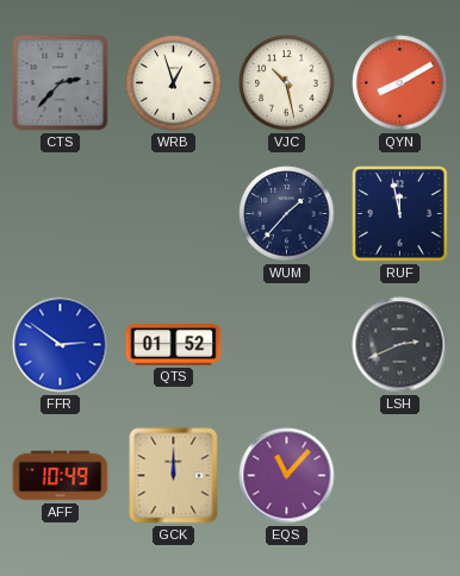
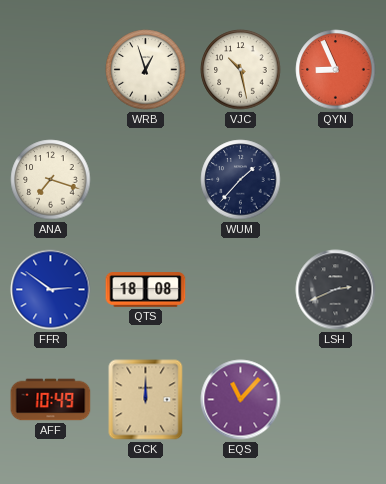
CTS: 2:37 -> none
QYN: 8:10 -> 8:56
ANA: none -> 7:18
RUF: 11:58 -> none
QTS: 01:52 -> 18:08
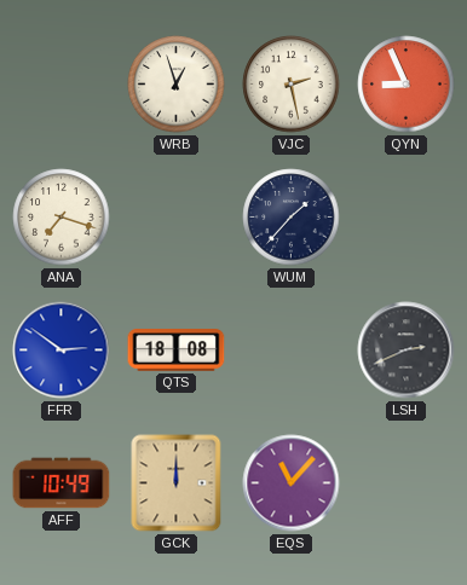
VJC: 10:28 -> 2:28
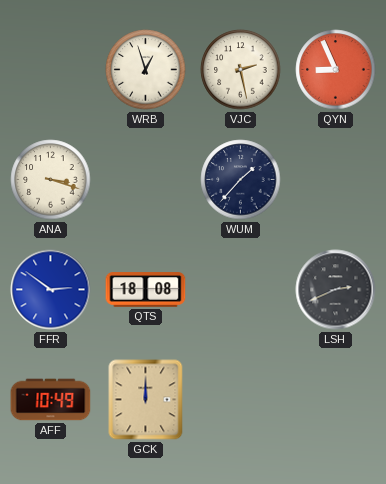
ANA: 7:18 -> 3:18
EQS: 11:07 -> none
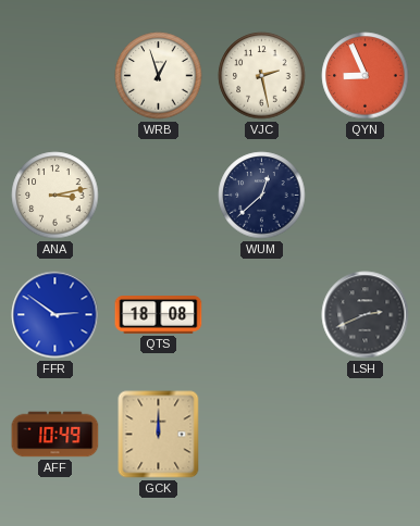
ANA: 3:18 -> 3:13
WUM: 1:37 -> 12:38
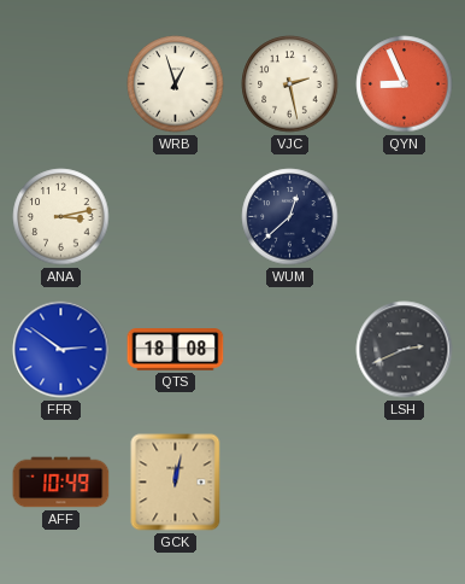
GCK: 12:00 -> 12:02
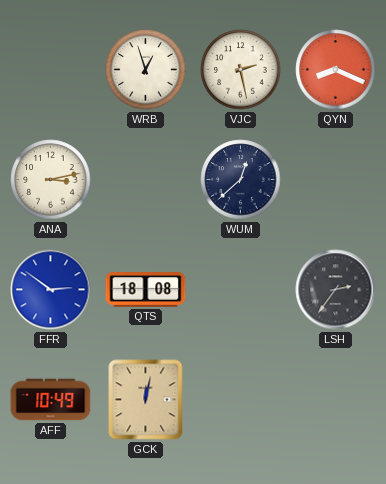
QYN: 8:56 -> 8:19
LSH: 2:41 -> 2:36
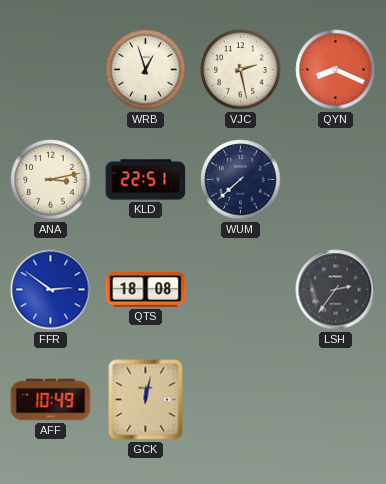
KLD: none -> 22:51
WUM: 12:38 -> 7:38
